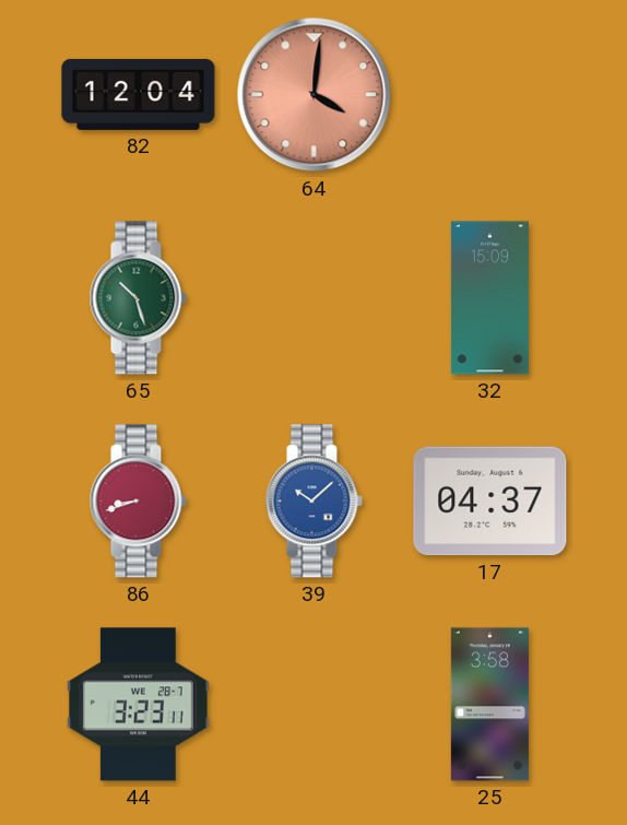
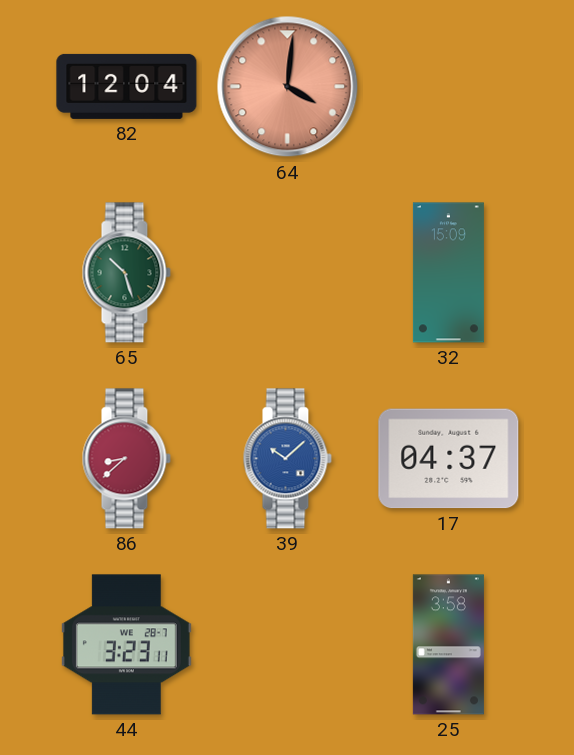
86: 8:42 -> 8:38
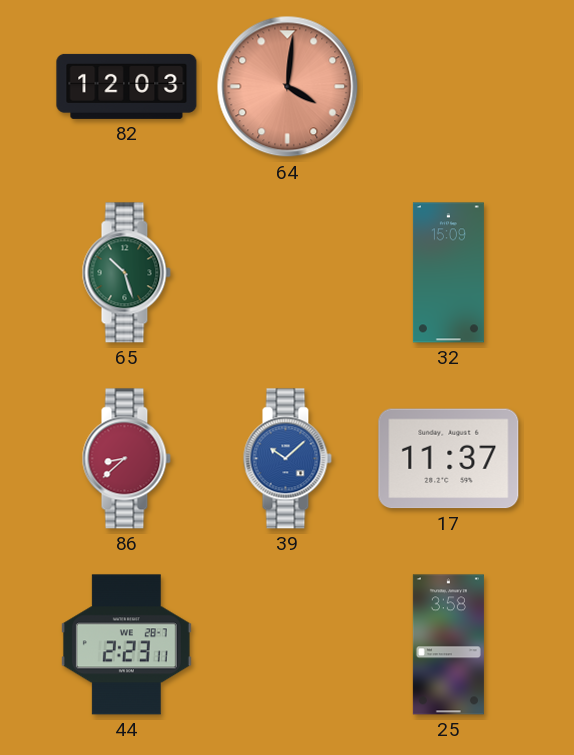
82: 12:04 -> 12:03
17: 04:37 -> 11:37
44: 3:23 -> 2:23
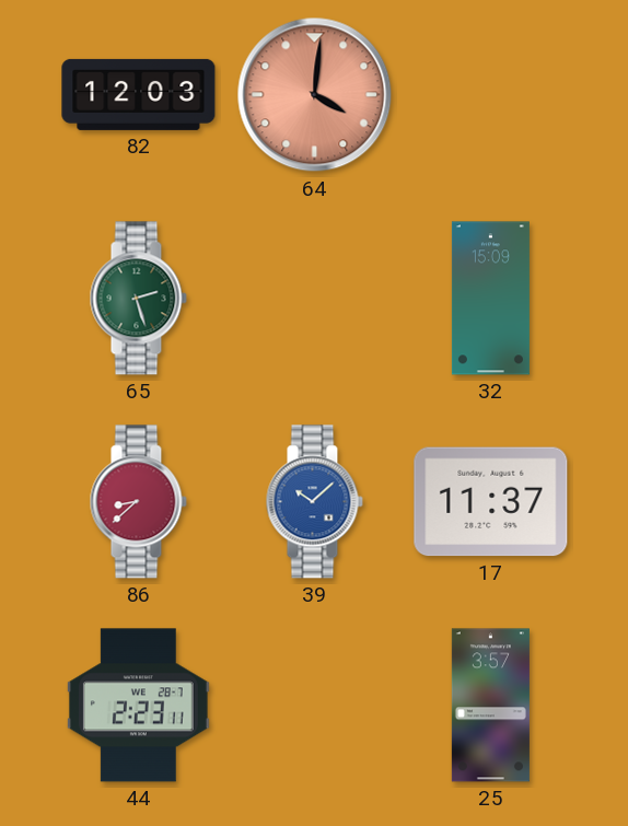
65: 10:27 -> 2:27
25: 3:58 -> 3:57
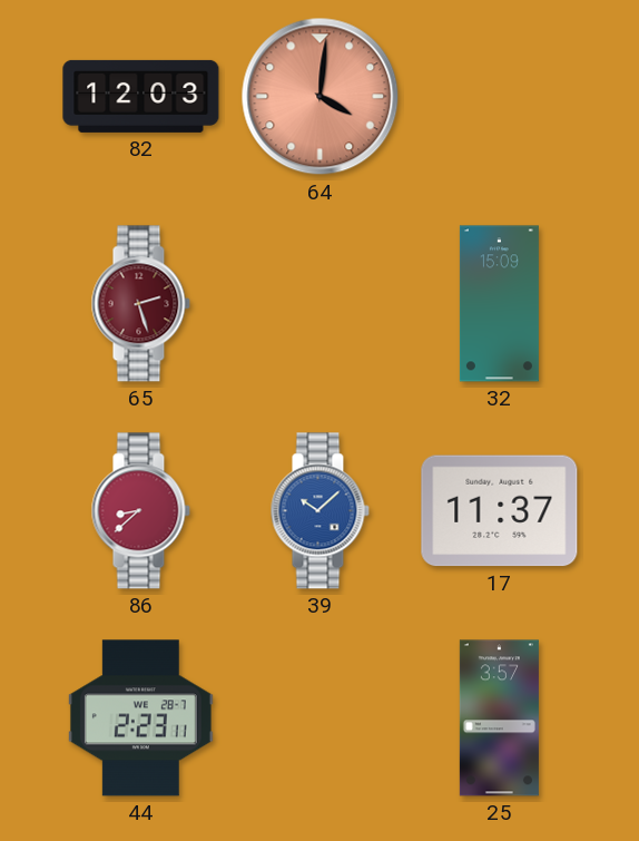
65 dial: green -> burgundy
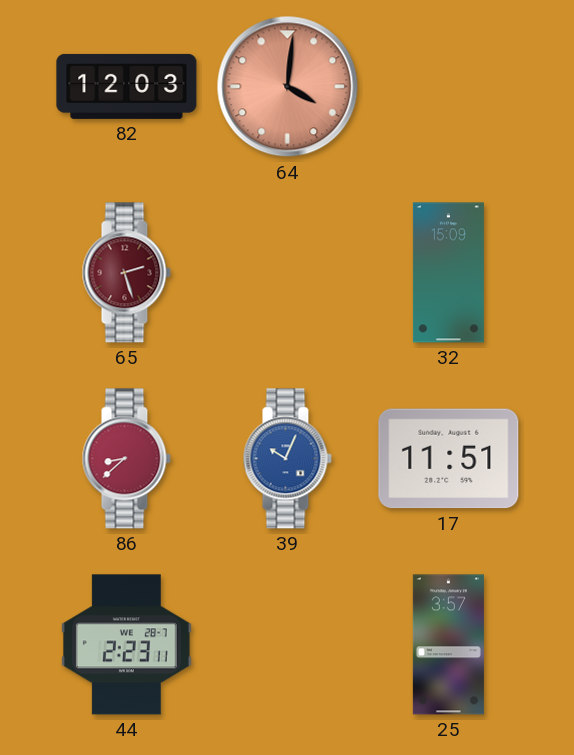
39: 10:08 -> 10:04
17: 11:37 -> 11:51
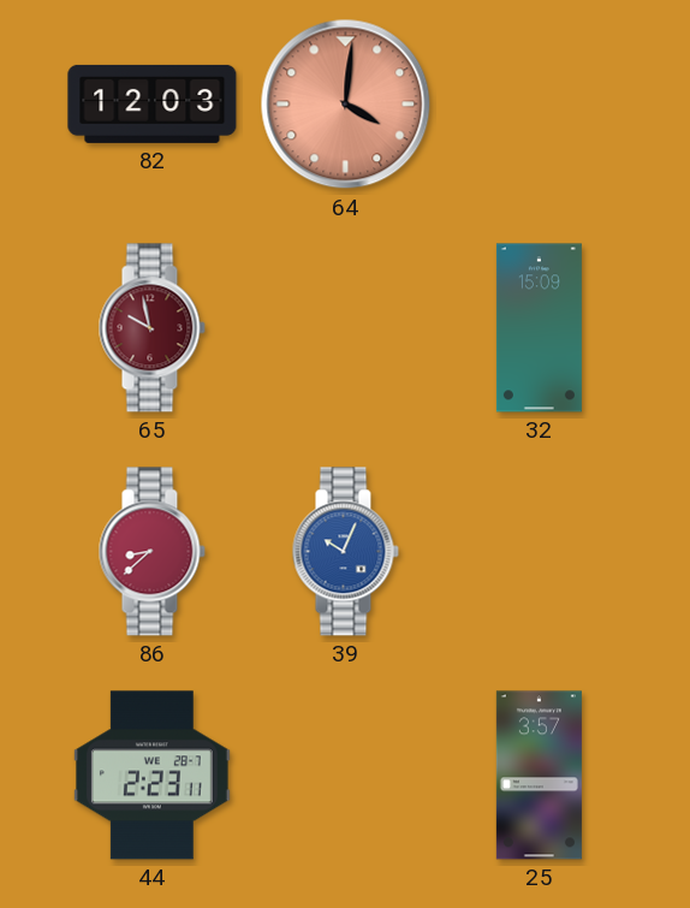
65: 2:27 -> 9:58
17: 11:51 -> none
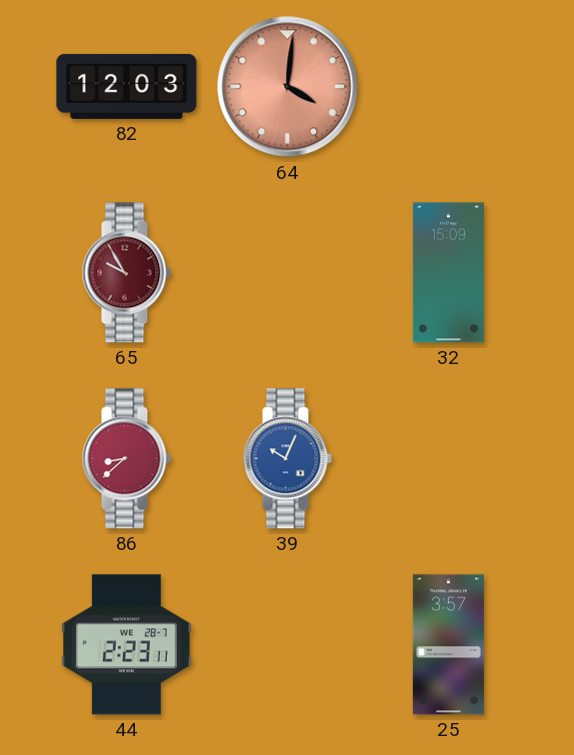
65: 9:58 -> 9:55
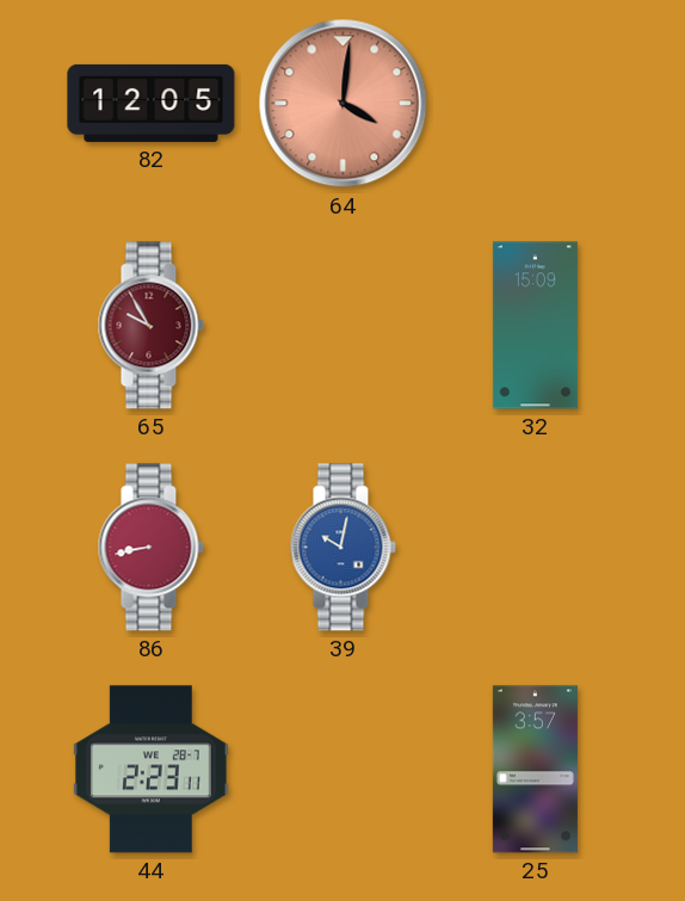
82: 12:03 -> 12:05
86: 8:38 -> 8:43
39: 10:04 -> 10:02
